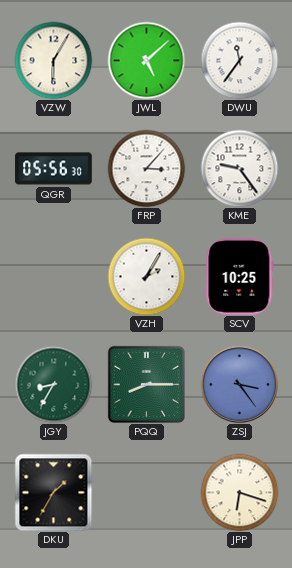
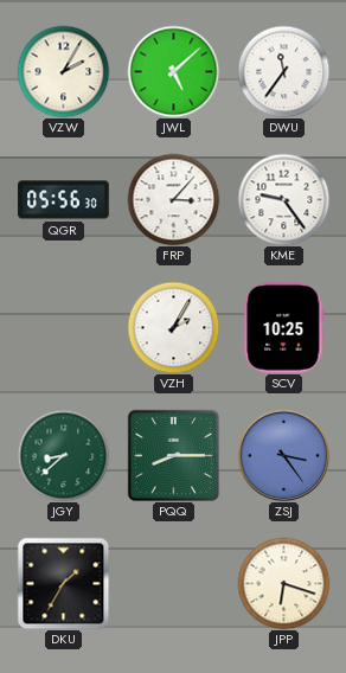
VZW: 6:05 -> 2:05
JGY: 8:35 -> 8:38
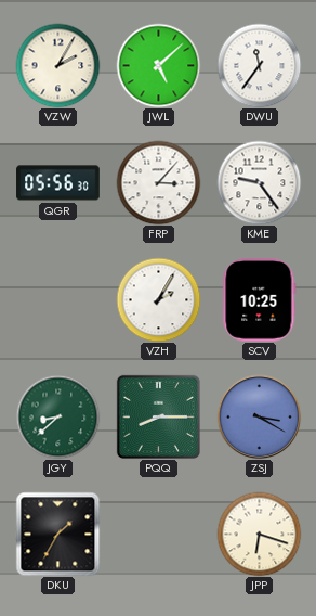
ZSJ: 3:24 -> 3:20
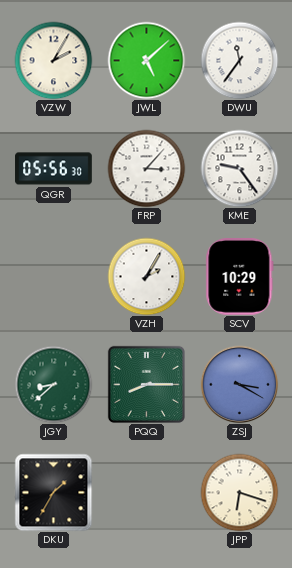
SCV: 10:25 -> 10:29
